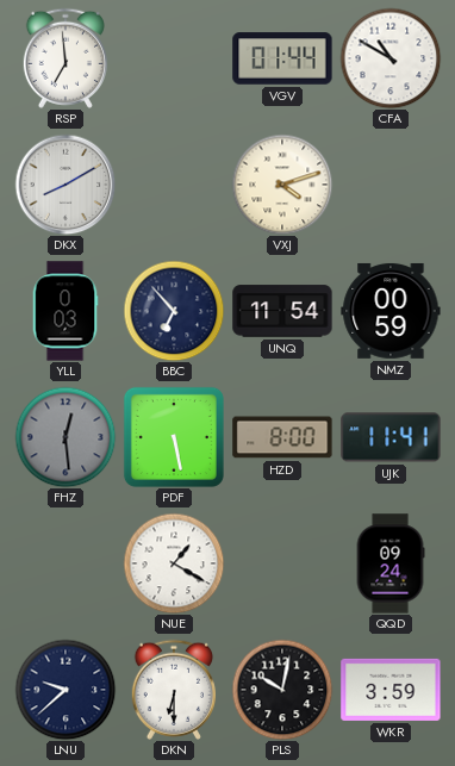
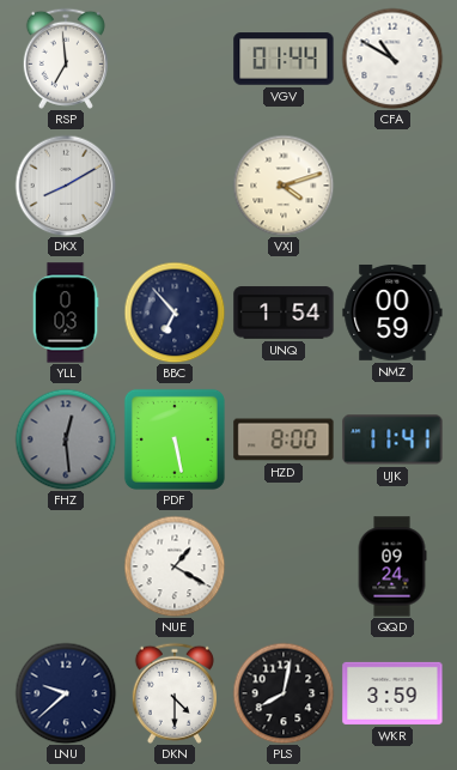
UNQ: 11:54 -> 1:54
DKN: 6:30 -> 4:30
PLS: 10:02 -> 8:02
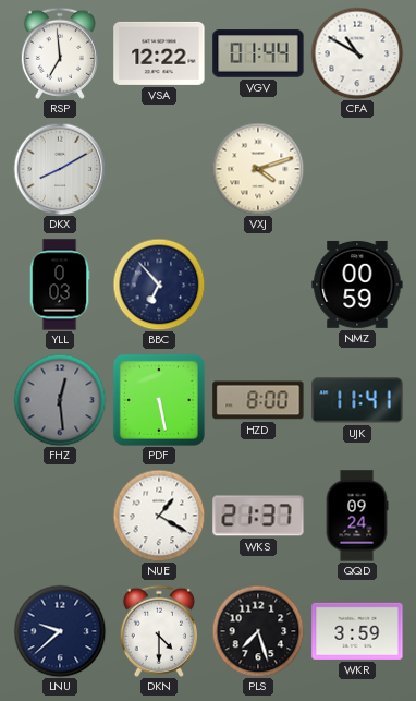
VSA: none -> 12:22
UNQ: 1:54 -> none
WKS: none -> 21:37
PLS: 8:02 -> 7:27
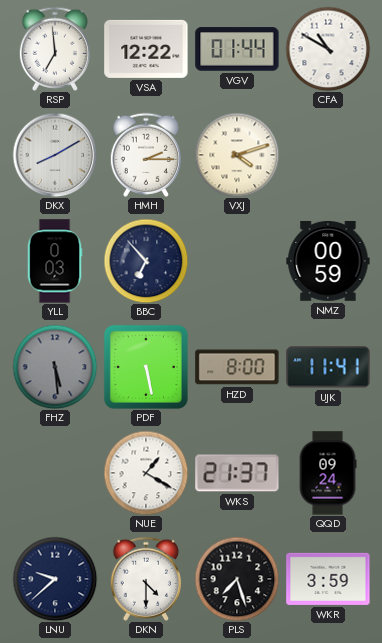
HMH: none -> 2:15
FHZ: 12:29 -> 5:29
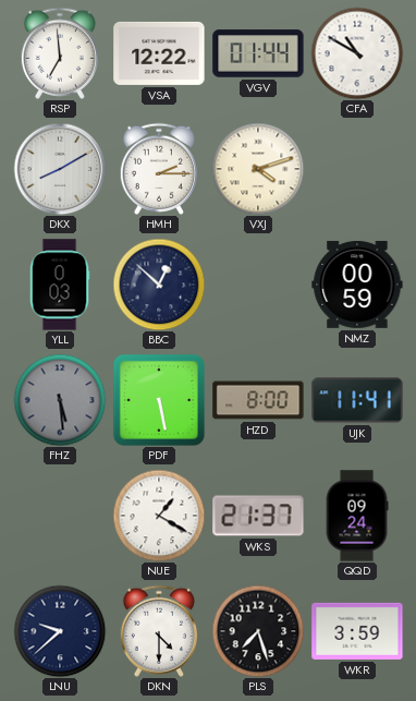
BBC: 6:53 -> 12:52
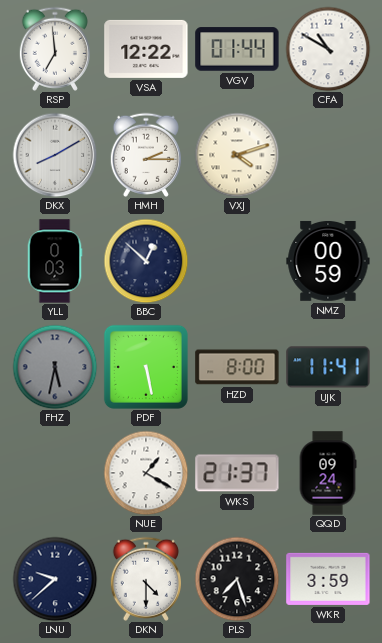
FHZ: 5:29 -> 5:32
